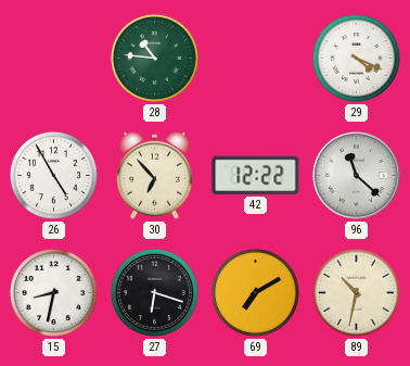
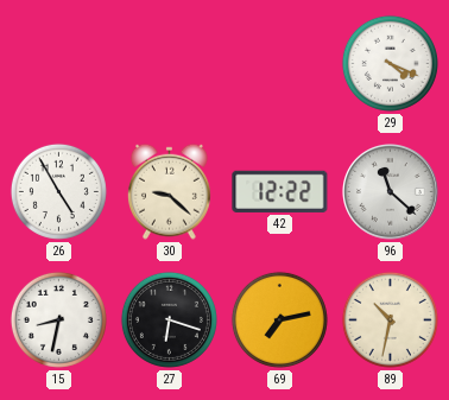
28: 10:46 -> none
30: 6:53 -> 9:22
69: 7:10 -> 7:13
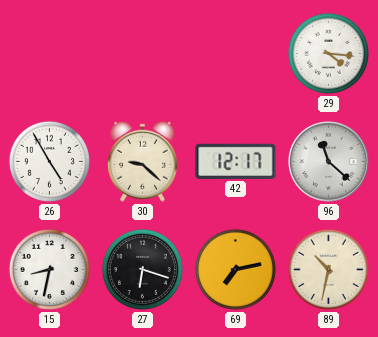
29: 4:19 -> 4:16
42: 12:22 -> 12:17
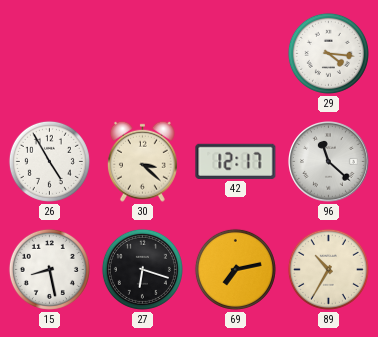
30: 9:22 -> 3:22
15: 8:32 -> 8:28
89: 10:32 -> 10:35
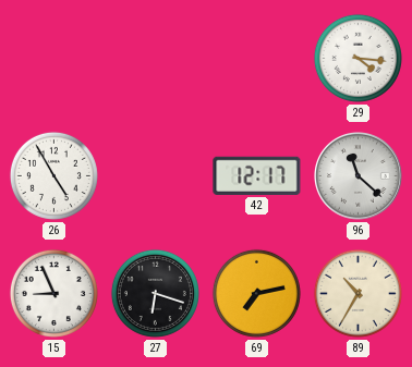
30: 3:22 -> none
15: 8:28 -> 8:56
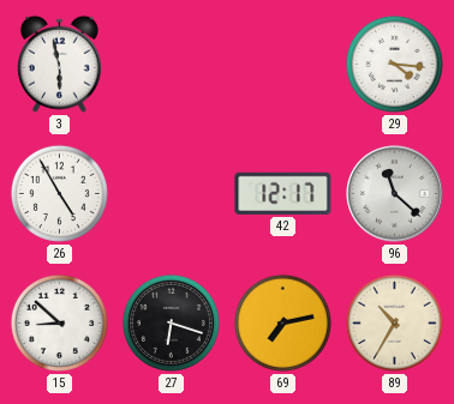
3: none -> 5:58
15: 8:56 -> 8:52
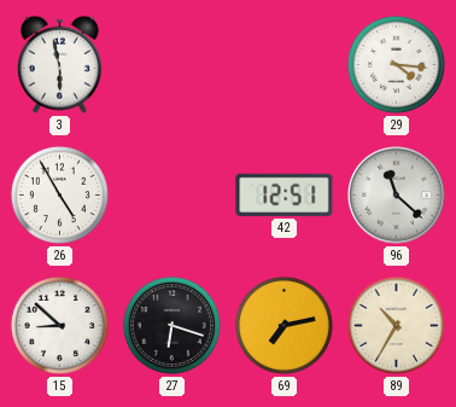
42: 12:17 -> 12:51
